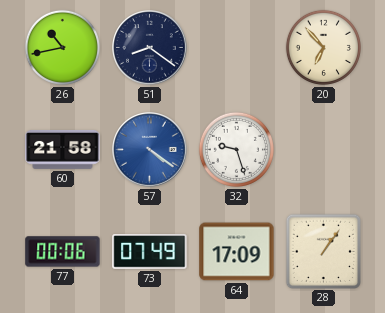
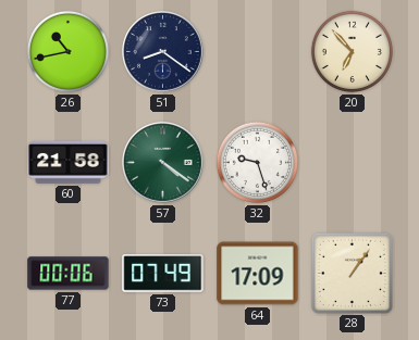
57 dial: blue -> green
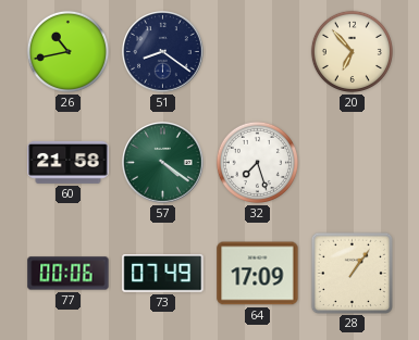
32: 9:27 -> 7:27
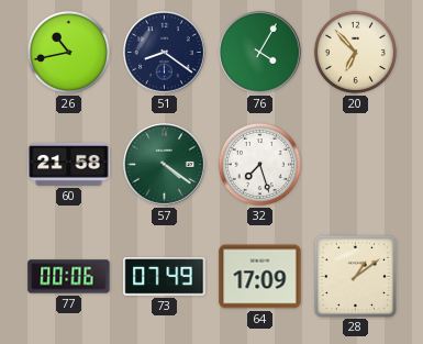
76: none -> 4:05
28: 1:06 -> 1:09
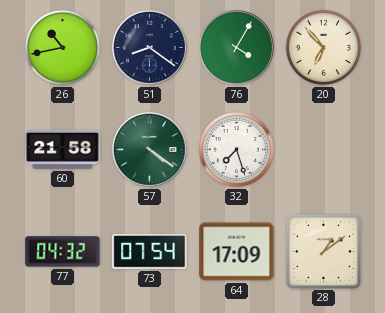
77: 00:06 -> 04:32
73: 07:49 -> 07:54
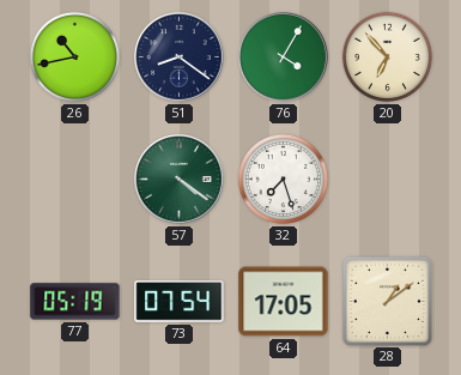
60: 21:58 -> none
77: 04:32 -> 05:19
64: 17:09 -> 17:05
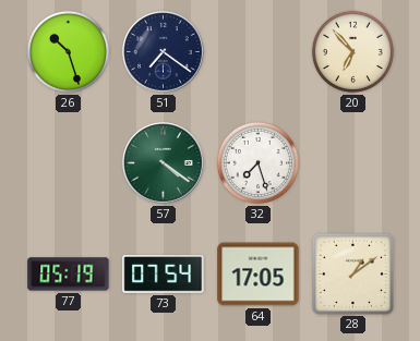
26: 10:43 -> 10:27
51: 8:21 -> 7:21
76: 4:05 -> none
